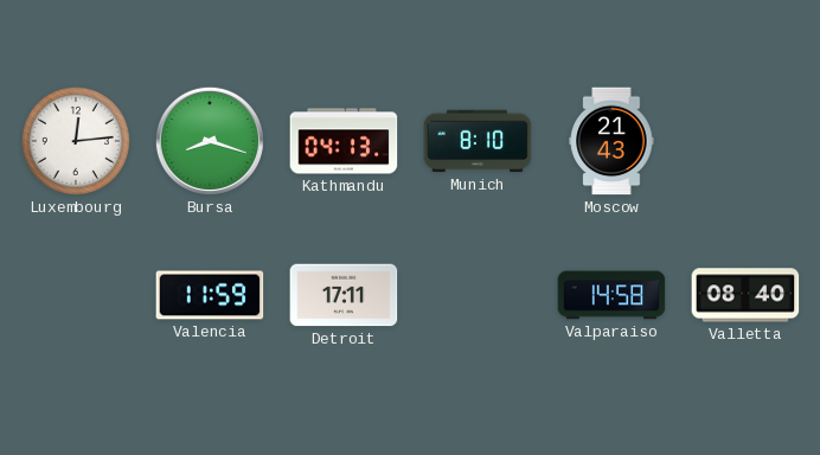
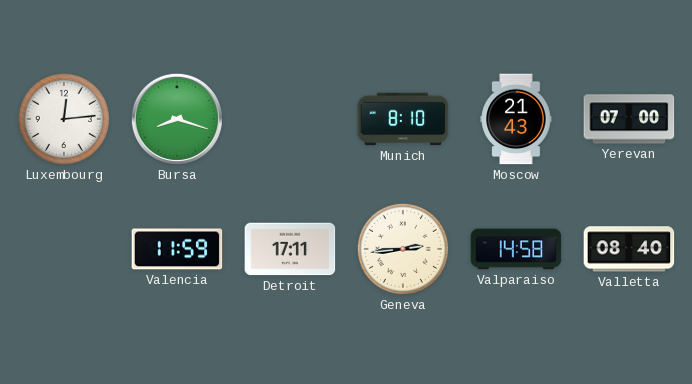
Kathmandu: 04:13 -> none
Yerevan: none -> 07:00
Geneva: none -> 2:44
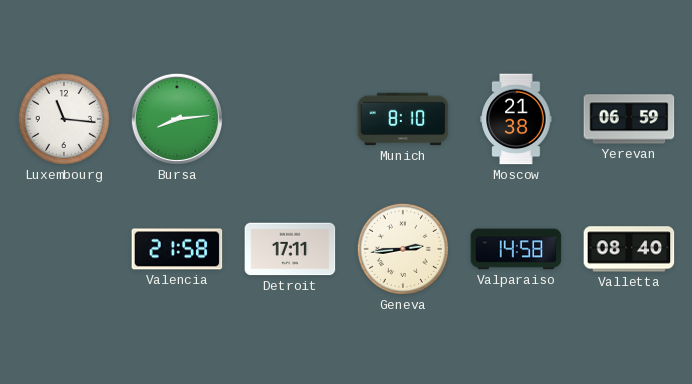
Luxembourg: 12:14 -> 11:16
Bursa: 8:18 -> 8:14
Moscow: 21:43 -> 21:38
Yerevan: 07:00 -> 06:59
Valencia: 11:59 -> 21:58
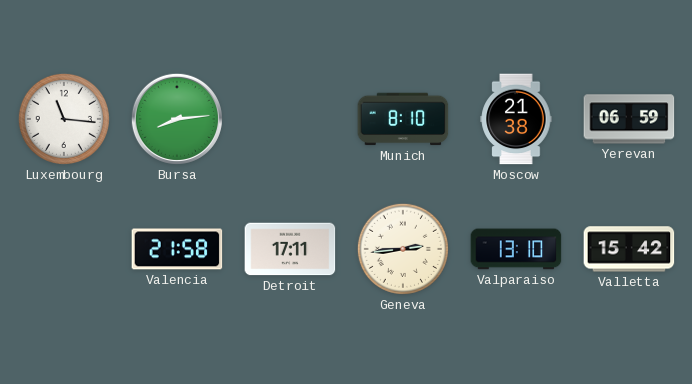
Valparaiso: 14:58 -> 13:10
Valletta: 08:40 -> 15:42
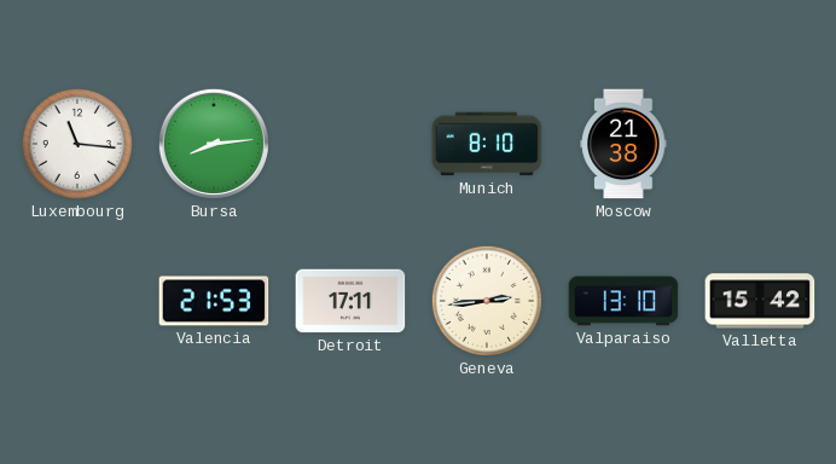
Yerevan: 06:59 -> none
Valencia: 21:58 -> 21:53
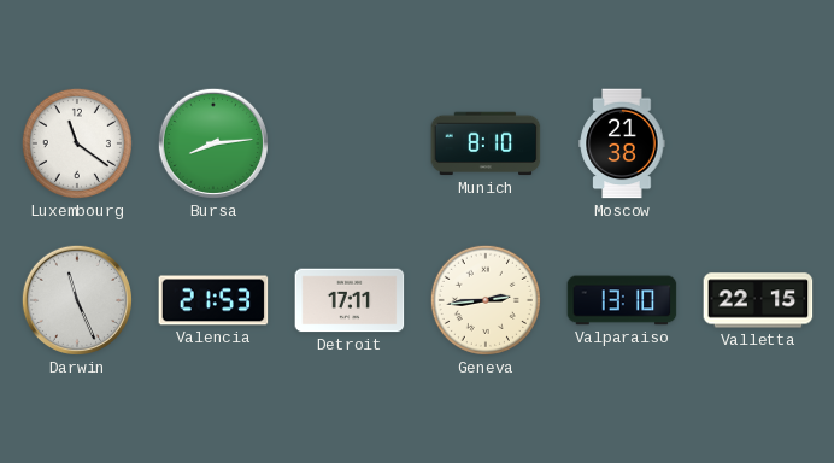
Luxembourg: 11:16 -> 11:21
Darwin: none -> 11:26
Valletta: 15:42 -> 22:15
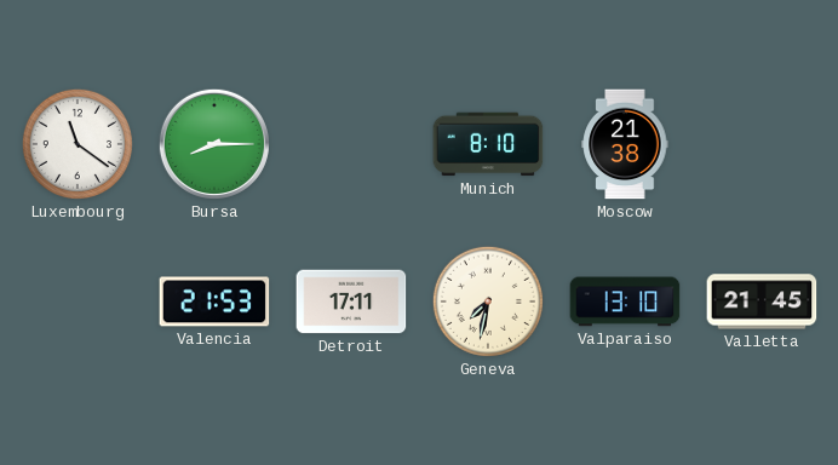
Bursa: 8:14 -> 8:15
Darwin: 11:26 -> none
Geneva: 2:44 -> 7:32
Valletta: 22:15 -> 21:45
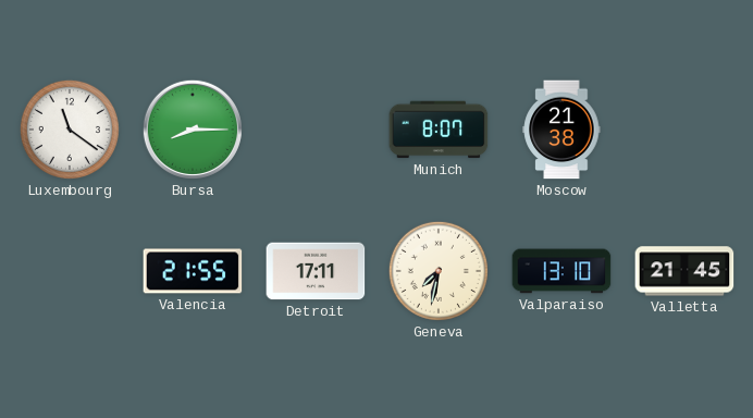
Munich: 8:10 -> 8:07
Valencia: 21:53 -> 21:55
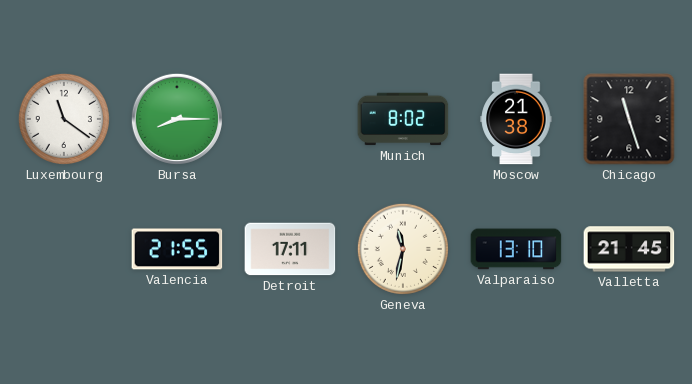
Munich: 8:07 -> 8:02
Chicago: none -> 11:27
Geneva: 7:32 -> 11:32
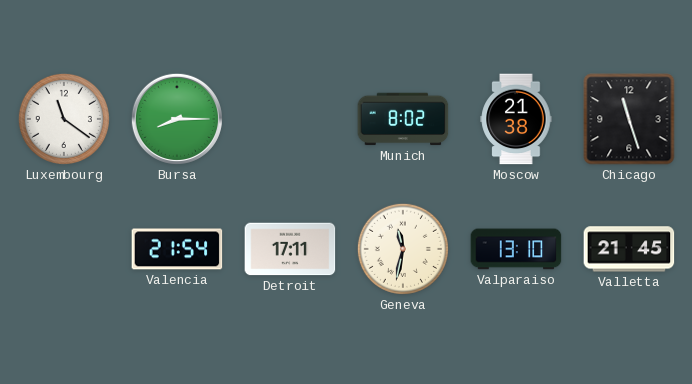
Valencia: 21:55 -> 21:54
